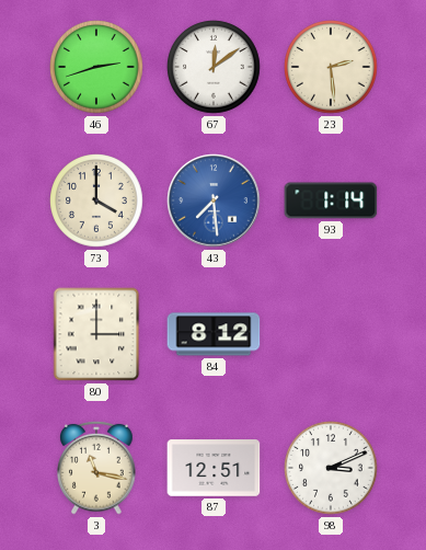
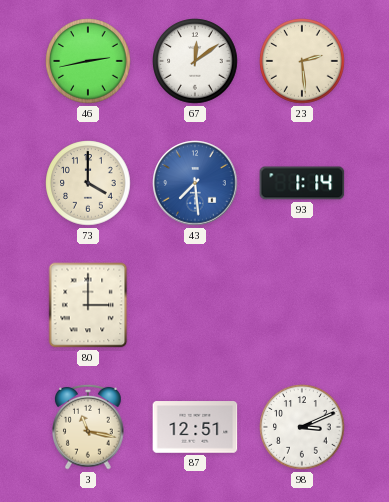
46: 2:42 -> 2:43
84: 8:12 -> none
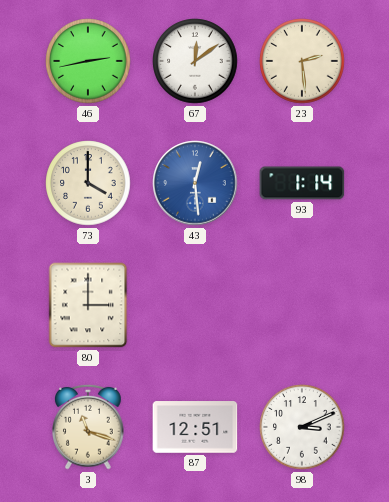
43: 7:29 -> 12:29
3: 11:17 -> 11:18
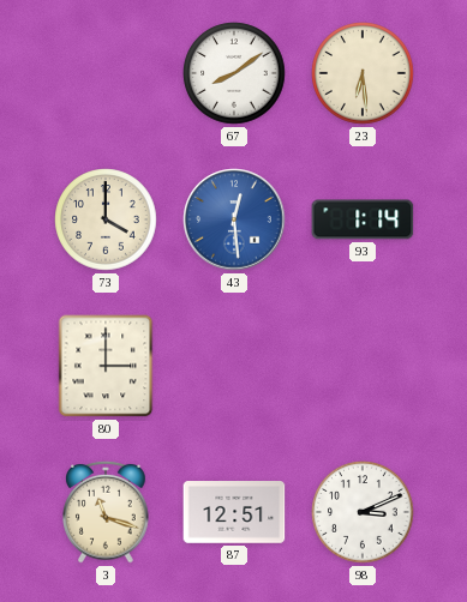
46: 2:43 -> none
67: 12:09 -> 8:09
23: 2:29 -> 6:29
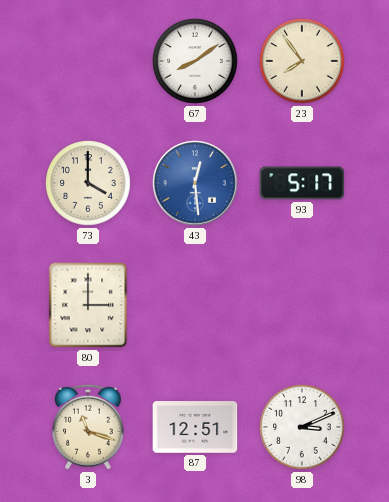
23: 6:29 -> 7:54
93: 1:14 -> 5:17
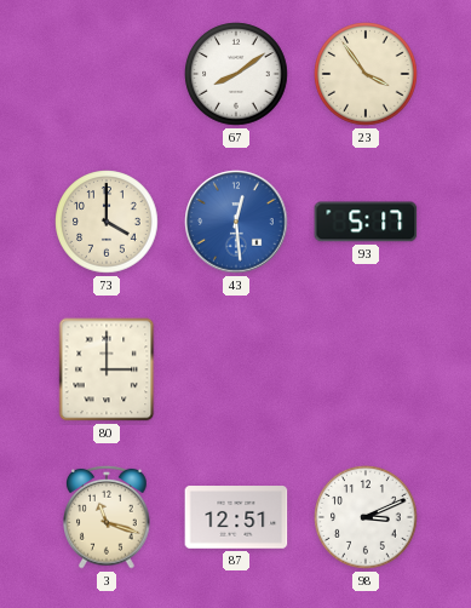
23: 7:54 -> 3:54
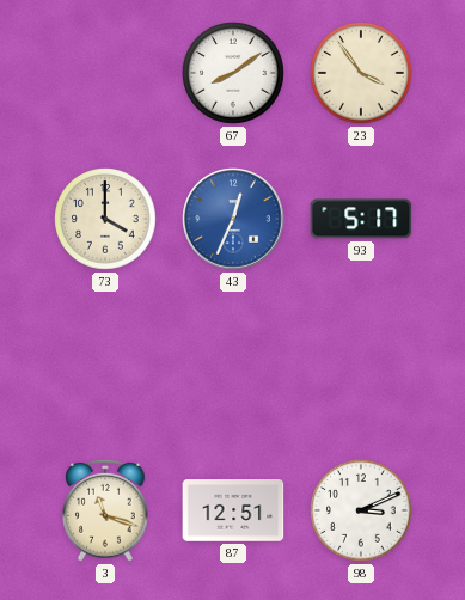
43: 12:29 -> 12:34
80: 3:00 -> none
